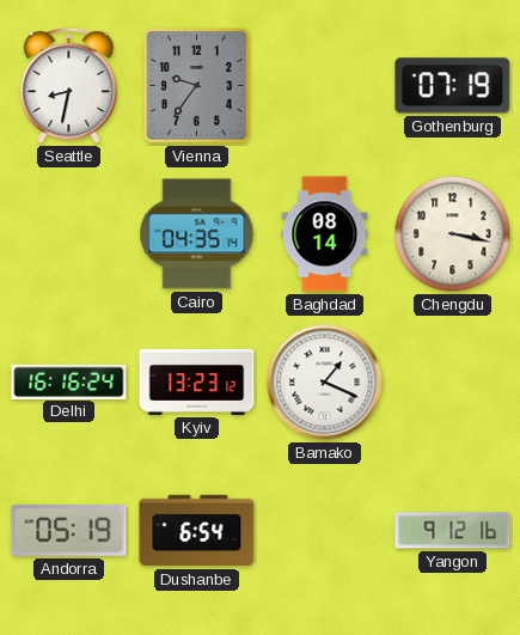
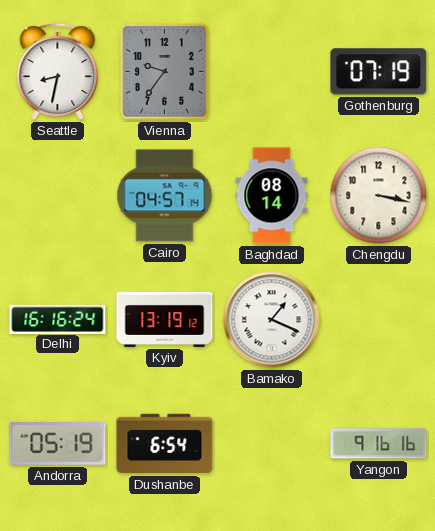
Cairo: 04:35 -> 04:57
Kyiv: 13:23 -> 13:19
Yangon: 9:12 -> 9:16
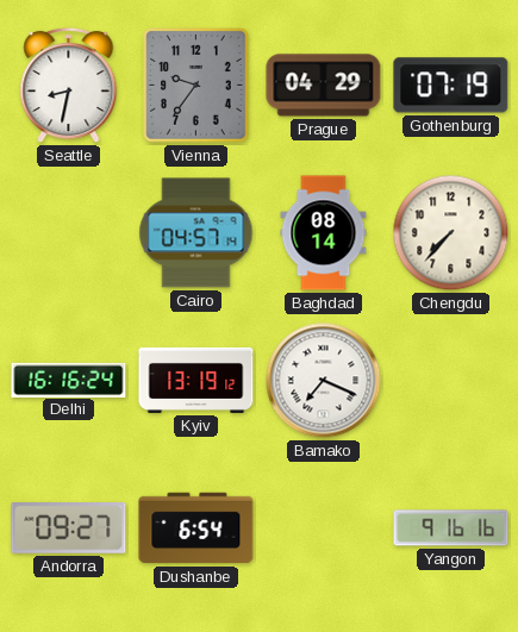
Prague: none -> 04:29
Chengdu: 3:17 -> 7:37
Bamako: 1:19 -> 7:19
Andorra: 05:19 -> 09:27
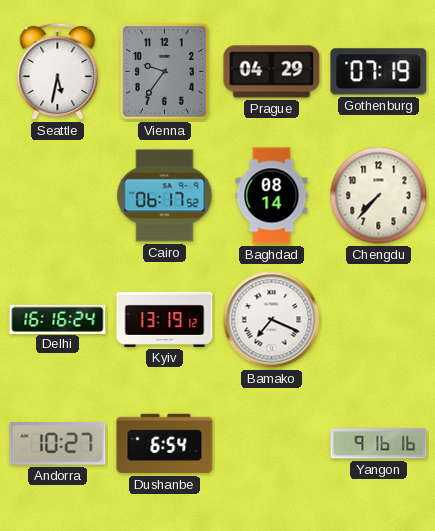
Seattle: 8:32 -> 5:32
Cairo: 04:57 -> 06:17
Andorra: 09:27 -> 10:27
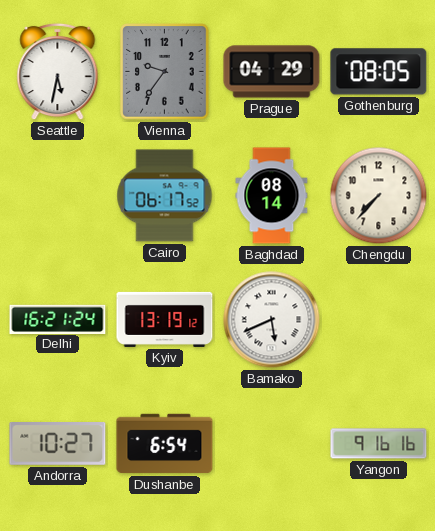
Gothenburg: 07:19 -> 08:05
Delhi: 16:16 -> 16:21
Bamako: 7:19 -> 5:41
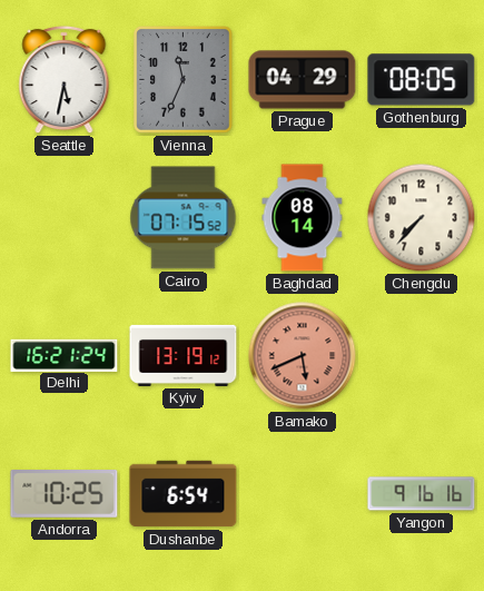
Vienna: 9:36 -> 11:34
Cairo: 06:17 -> 07:15
Bamako dial: white -> salmon
Andorra: 10:27 -> 10:25
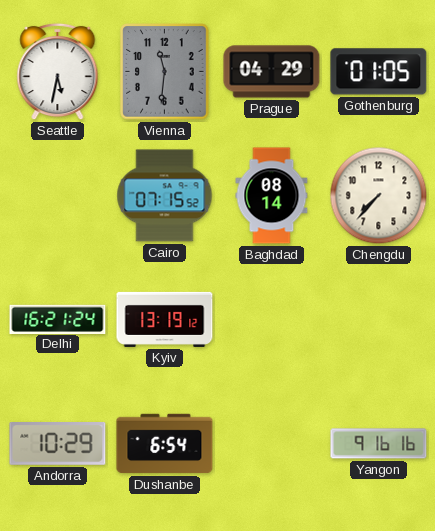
Vienna: 11:34 -> 11:31
Gothenburg: 08:05 -> 01:05
Bamako: 5:41 -> none
Andorra: 10:25 -> 10:29
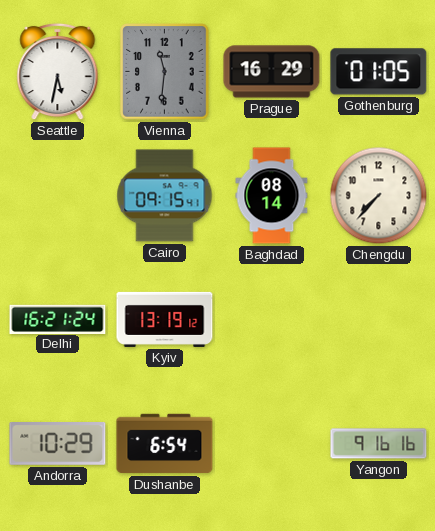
Prague: 04:29 -> 16:29
Cairo: 07:15 -> 09:15
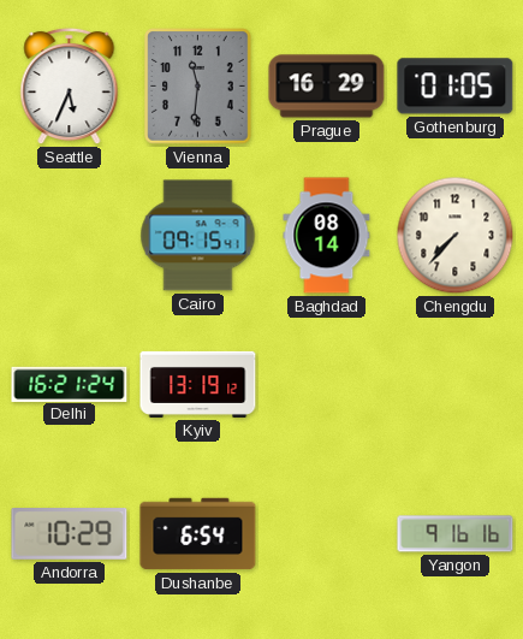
Seattle: 5:32 -> 5:34
